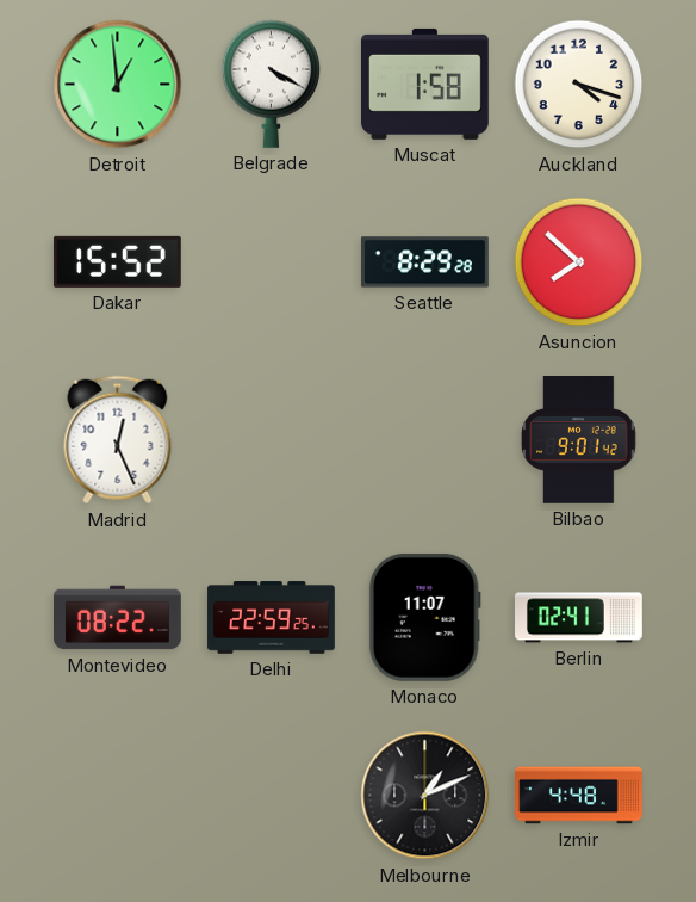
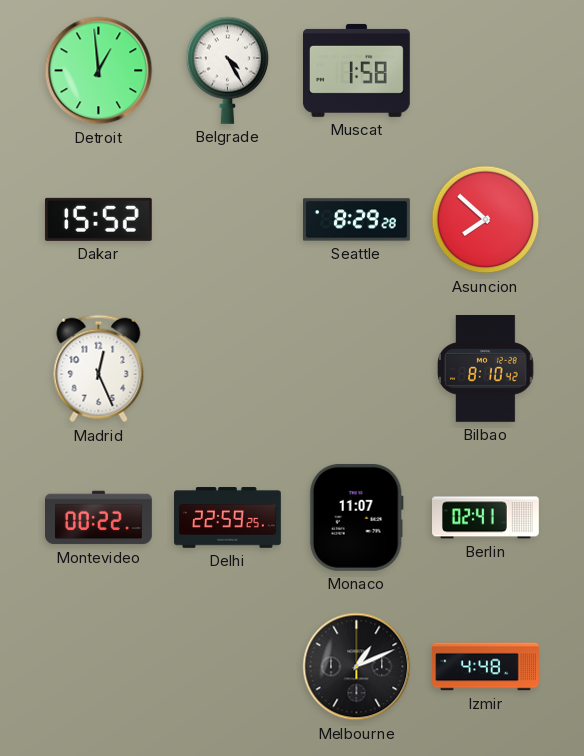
Belgrade: 4:20 -> 4:25
Auckland: 4:18 -> none
Bilbao: 9:01 -> 8:10
Montevideo: 08:22 -> 00:22
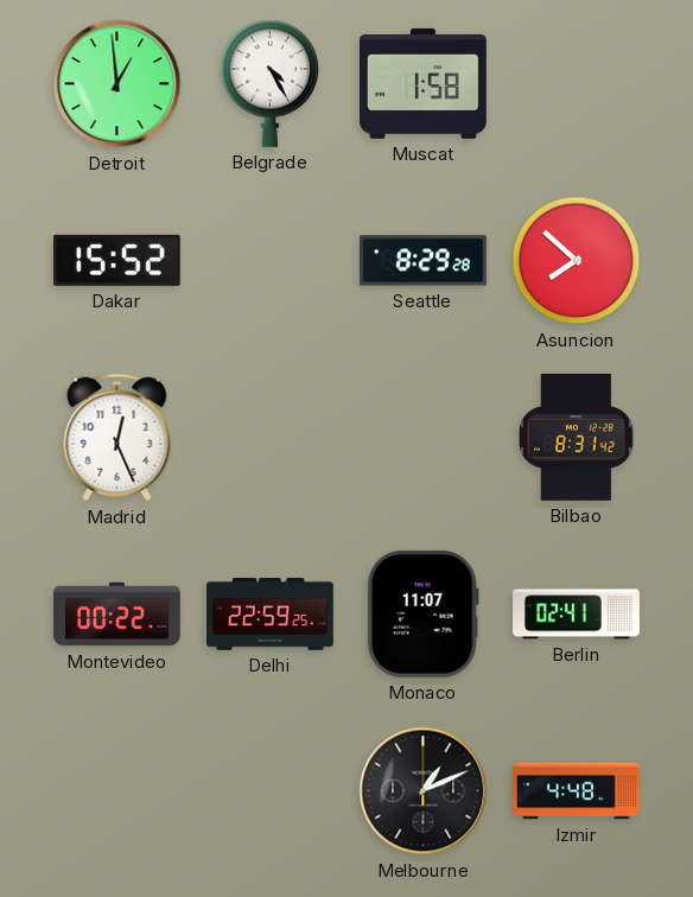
Bilbao: 8:10 -> 8:31
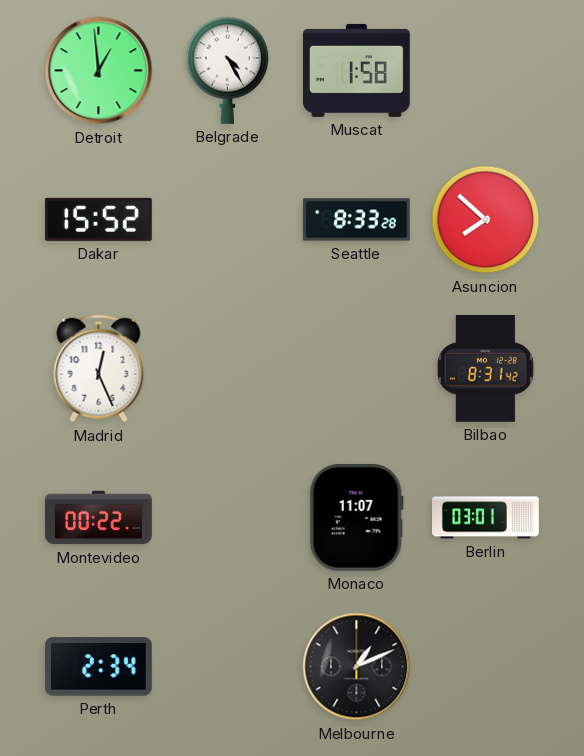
Seattle: 8:29 -> 8:33
Delhi: 22:59 -> none
Berlin: 02:41 -> 03:01
Perth: none -> 2:34
Izmir: 4:48 -> none
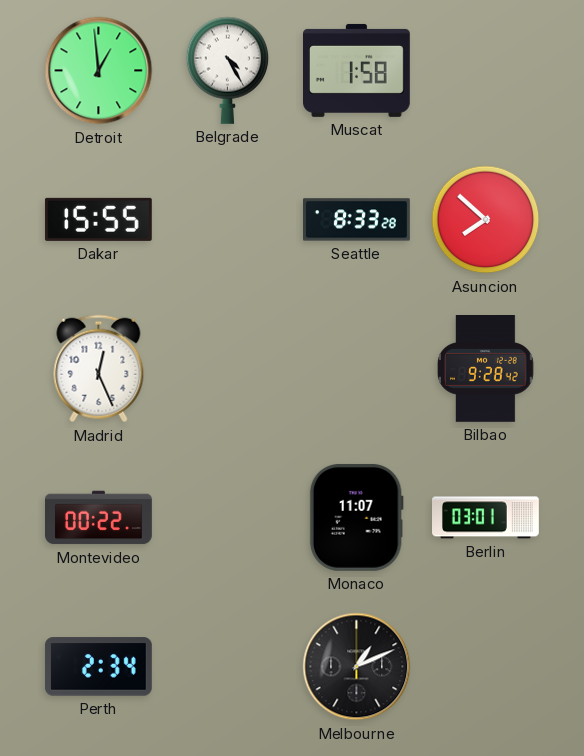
Dakar: 15:52 -> 15:55
Bilbao: 8:31 -> 9:28
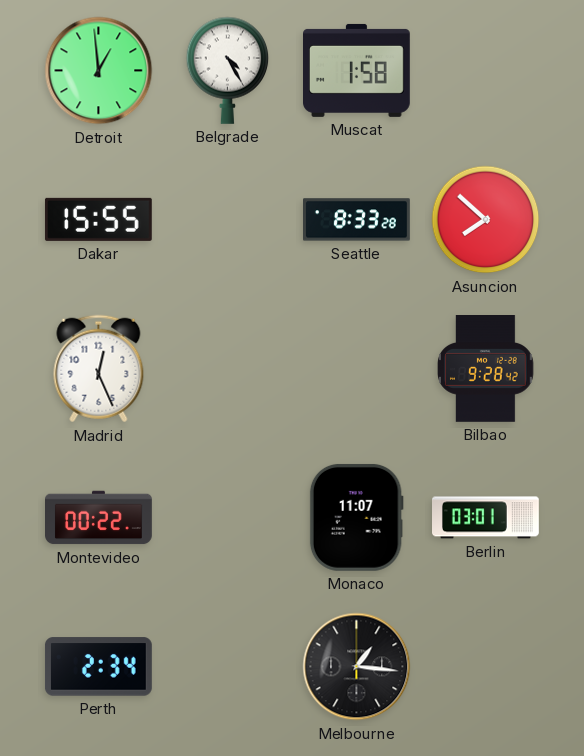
Melbourne: 1:11 -> 1:16
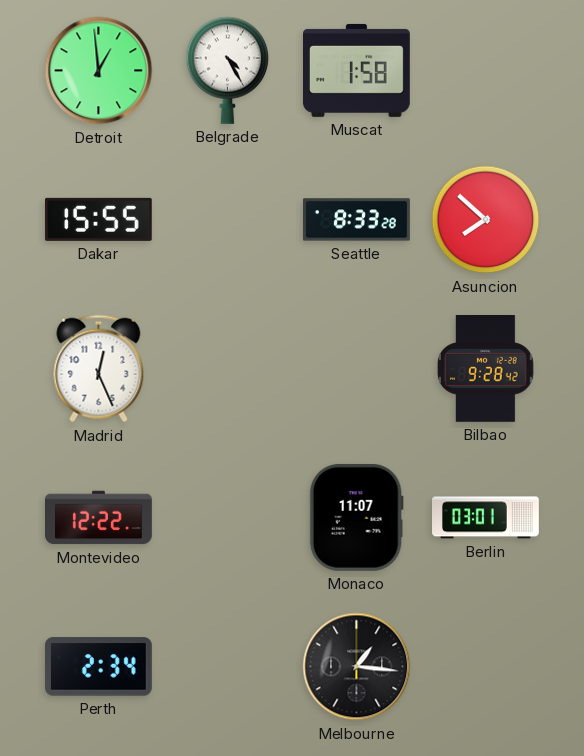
Montevideo: 00:22 -> 12:22
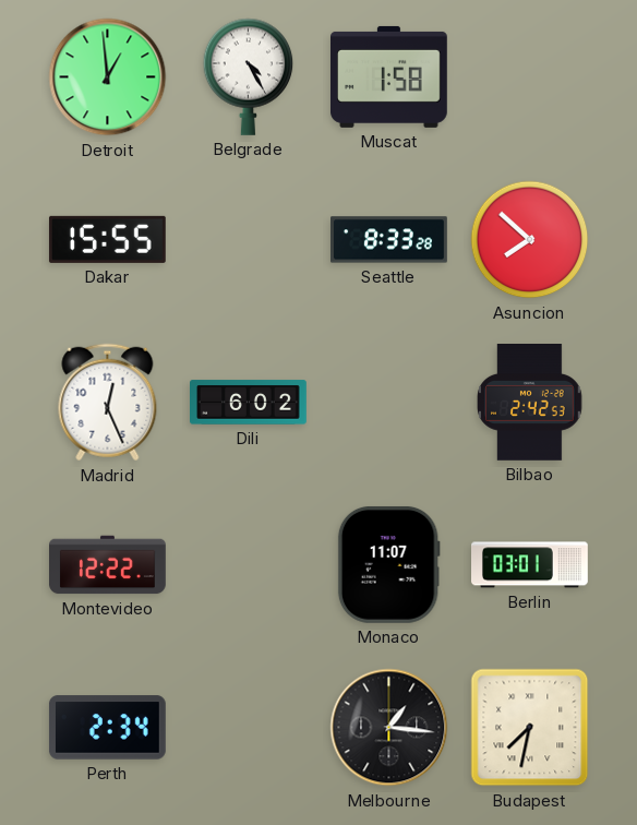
Dili: none -> 6:02
Bilbao: 9:28 -> 2:42
Budapest: none -> 7:32
